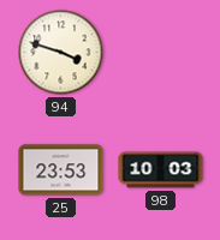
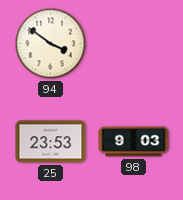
94: 3:48 -> 3:51
98: 10:03 -> 9:03
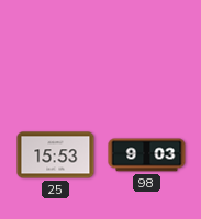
94: 3:51 -> none
25: 23:53 -> 15:53
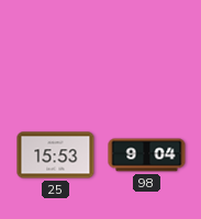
98: 9:03 -> 9:04
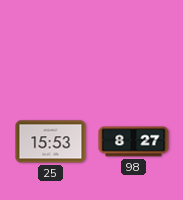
98: 9:04 -> 8:27
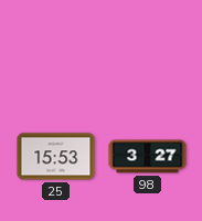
98: 8:27 -> 3:27
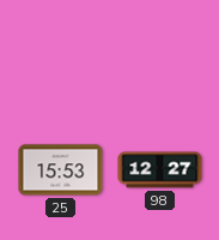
98: 3:27 -> 12:27
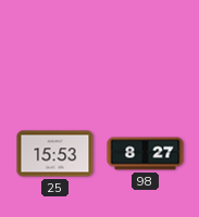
98: 12:27 -> 8:27
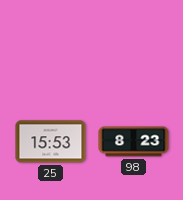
98: 8:27 -> 8:23
